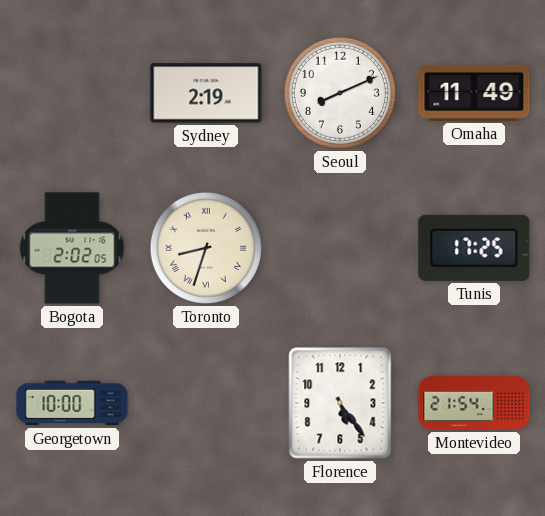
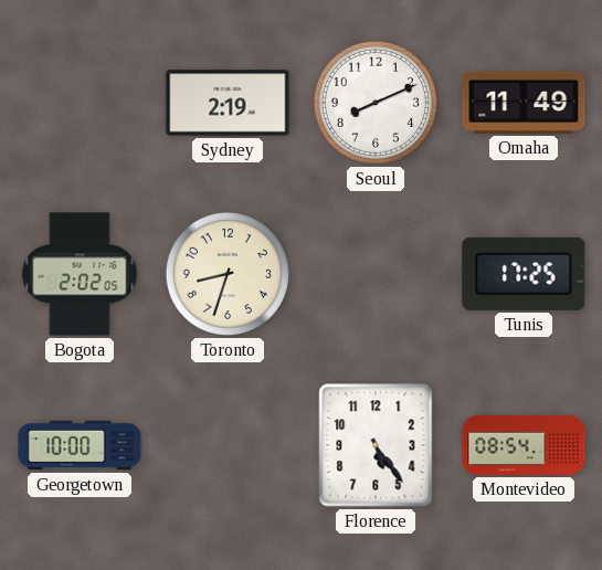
Toronto numerals: Roman -> Arabic
Montevideo: 21:54 -> 08:54
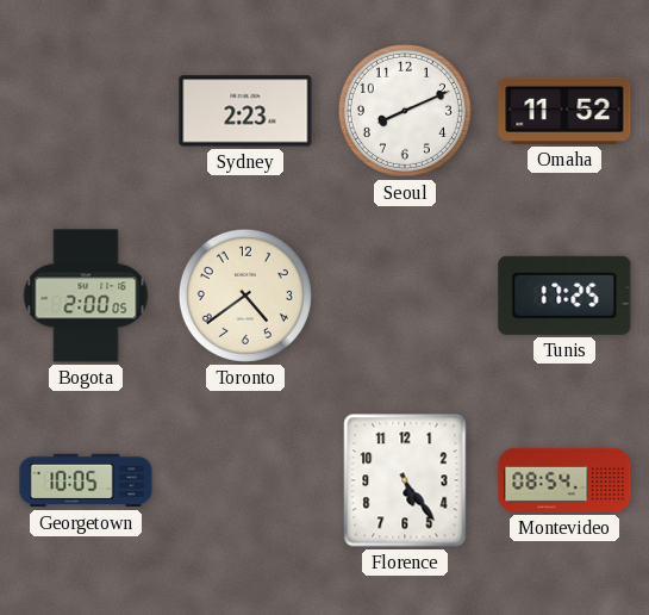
Sydney: 2:19 -> 2:23
Omaha: 11:49 -> 11:52
Bogota: 2:02 -> 2:00
Toronto: 8:33 -> 4:39
Georgetown: 10:00 -> 10:05
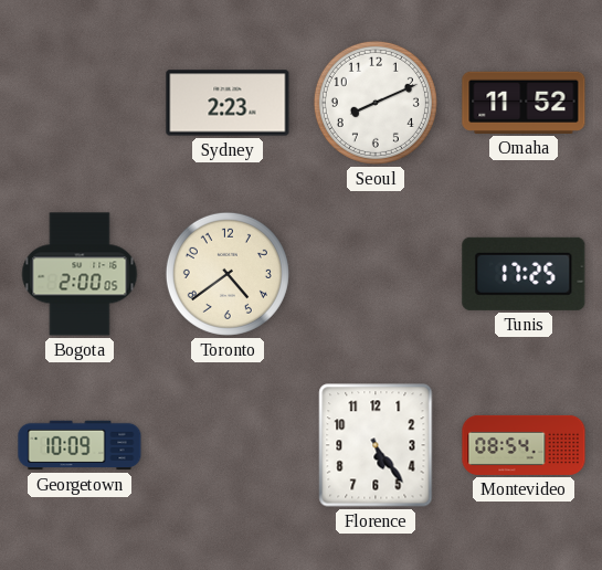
Georgetown: 10:05 -> 10:09
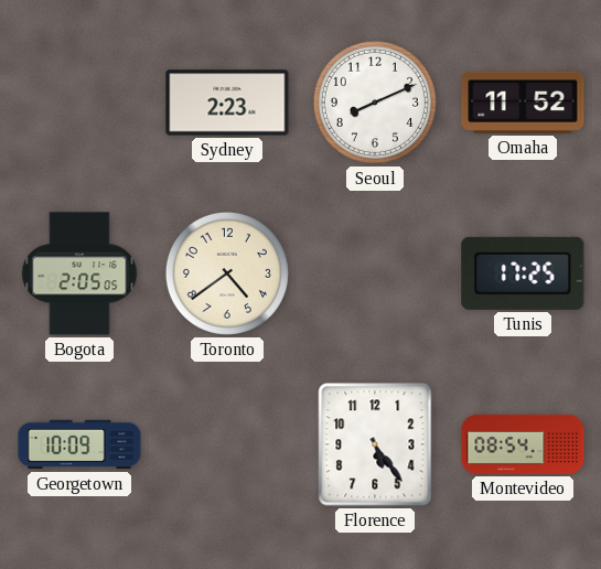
Bogota: 2:00 -> 2:05
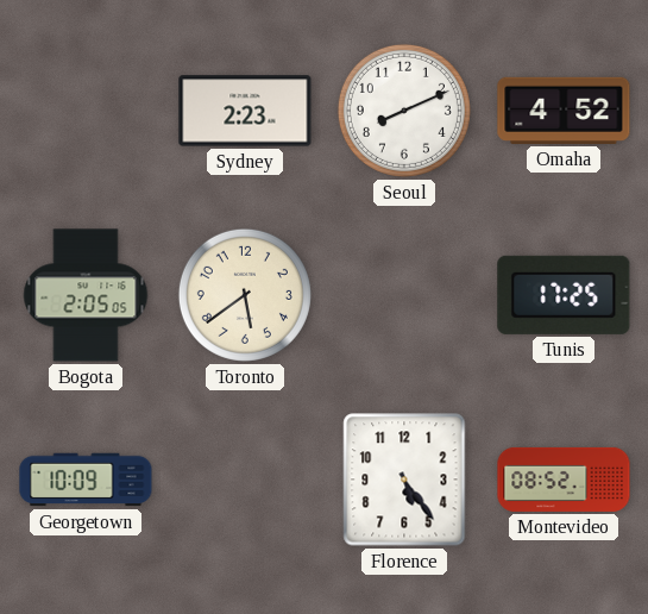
Omaha: 11:52 -> 4:52
Toronto: 4:39 -> 5:39
Montevideo: 08:54 -> 08:52
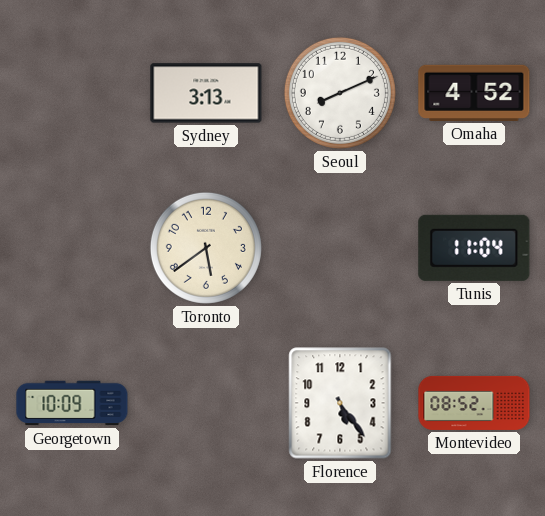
Sydney: 2:23 -> 3:13
Bogota: 2:05 -> none
Tunis: 17:25 -> 11:04
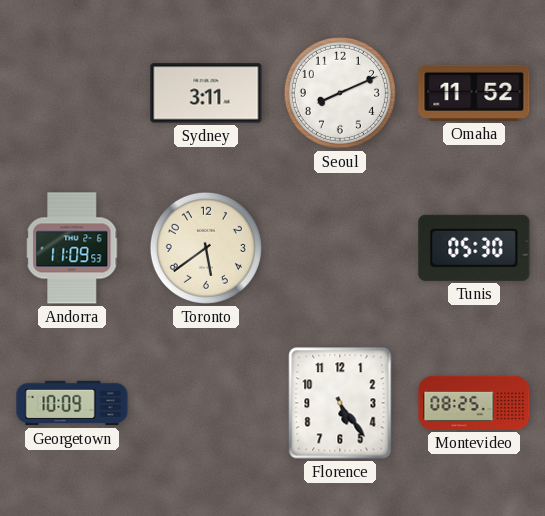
Sydney: 3:13 -> 3:11
Omaha: 4:52 -> 11:52
Andorra: none -> 11:09
Tunis: 11:04 -> 05:30
Montevideo: 08:52 -> 08:25
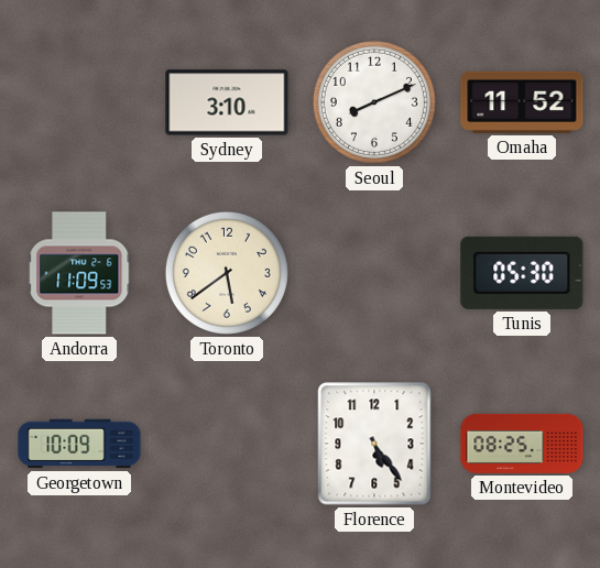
Sydney: 3:11 -> 3:10
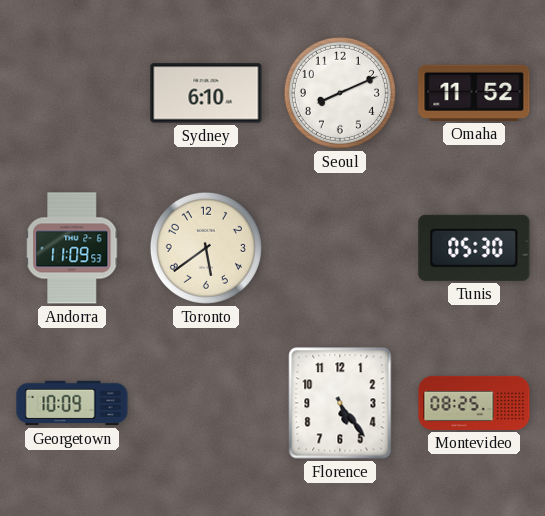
Sydney: 3:10 -> 6:10
